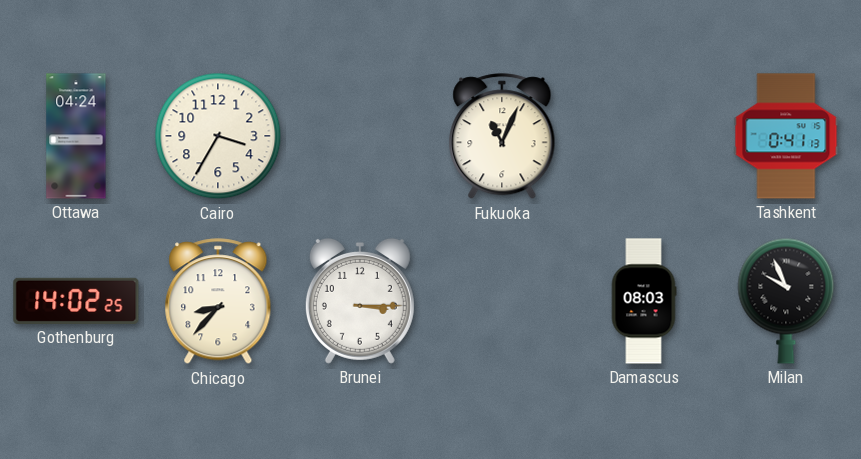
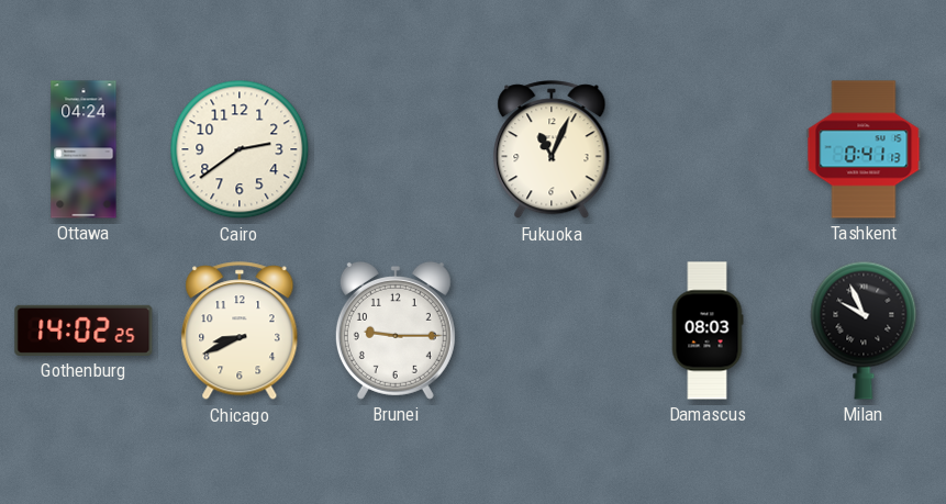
Cairo: 3:35 -> 2:39
Chicago: 8:37 -> 8:41
Brunei: 3:15 -> 9:15
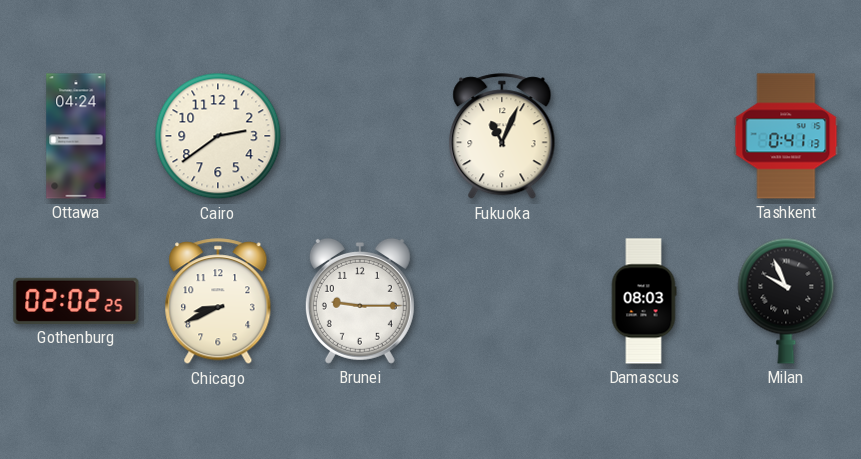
Gothenburg: 14:02 -> 02:02
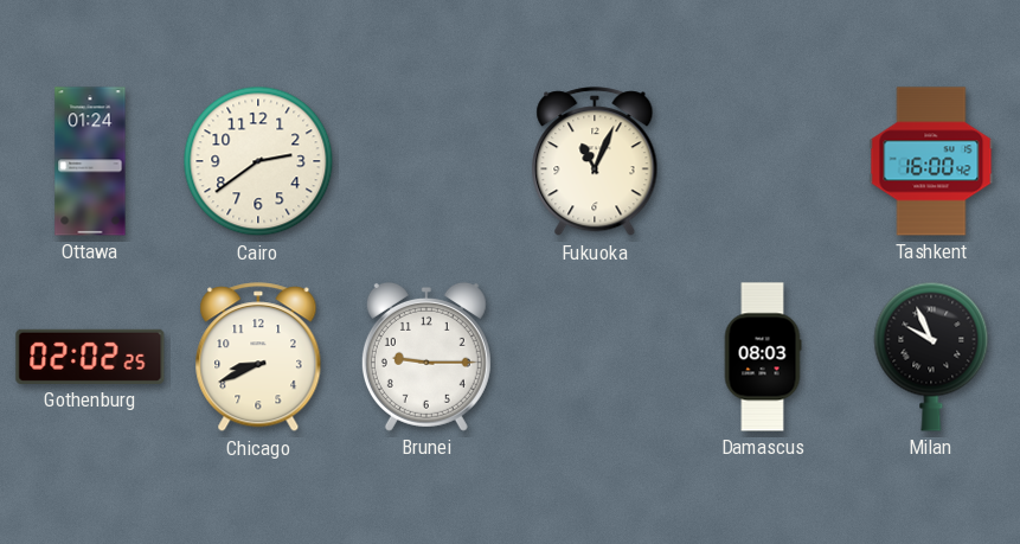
Ottawa: 04:24 -> 01:24
Tashkent: 0:41 -> 16:00
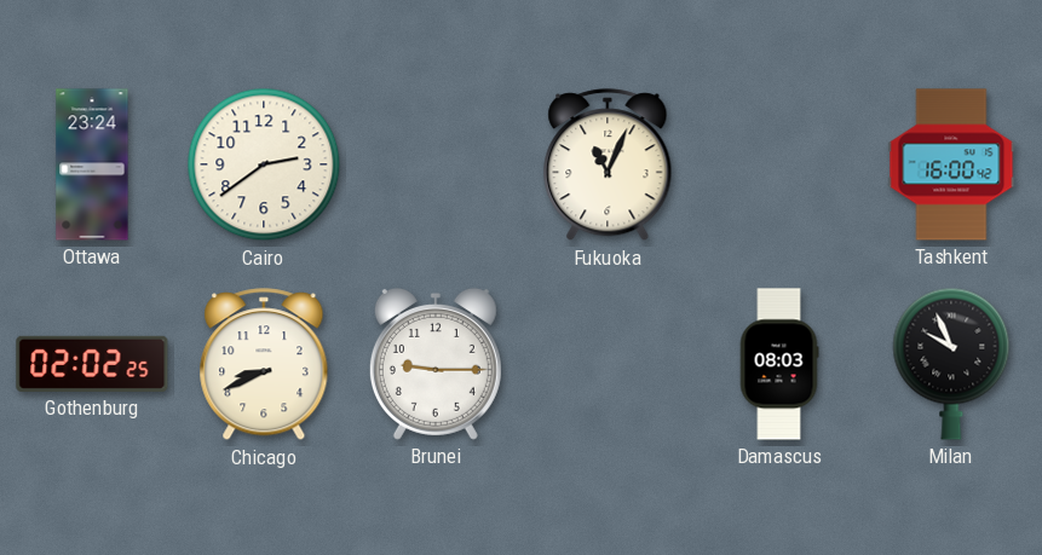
Ottawa: 01:24 -> 23:24
